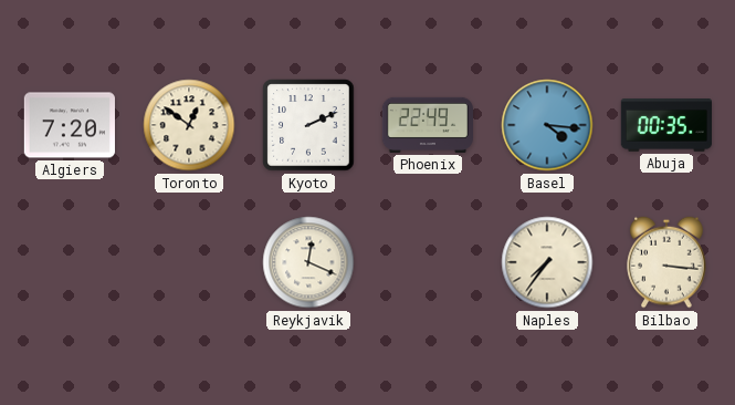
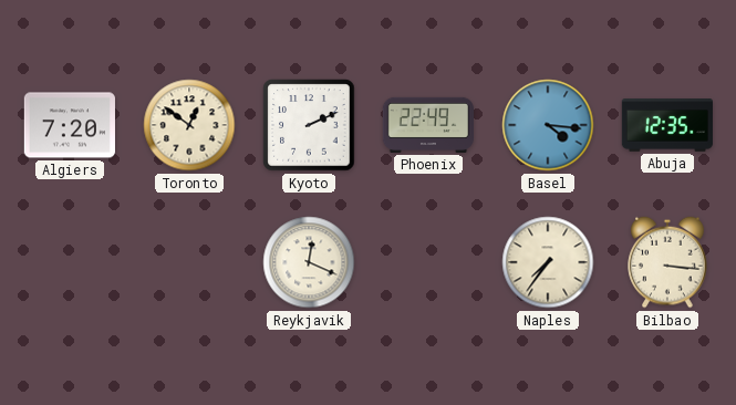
Abuja: 00:35 -> 12:35
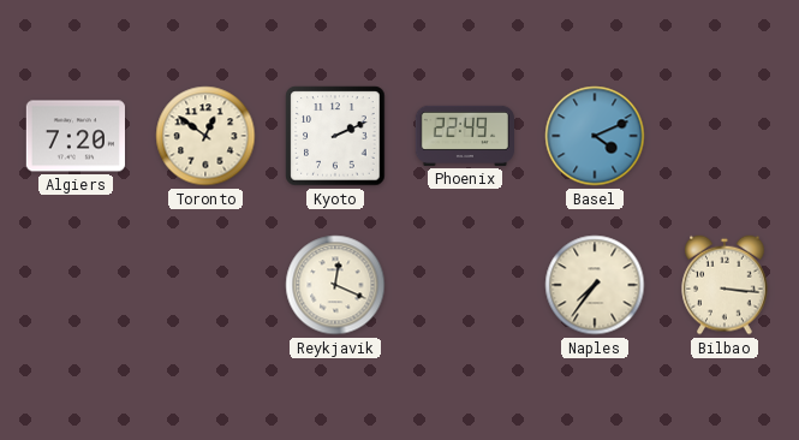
Basel: 4:16 -> 4:11
Abuja: 12:35 -> none
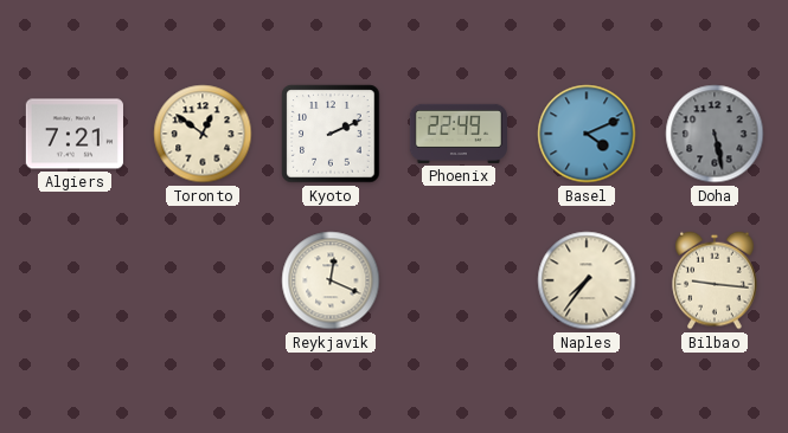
Algiers: 7:20 -> 7:21
Doha: none -> 5:28
Bilbao: 3:16 -> 9:16
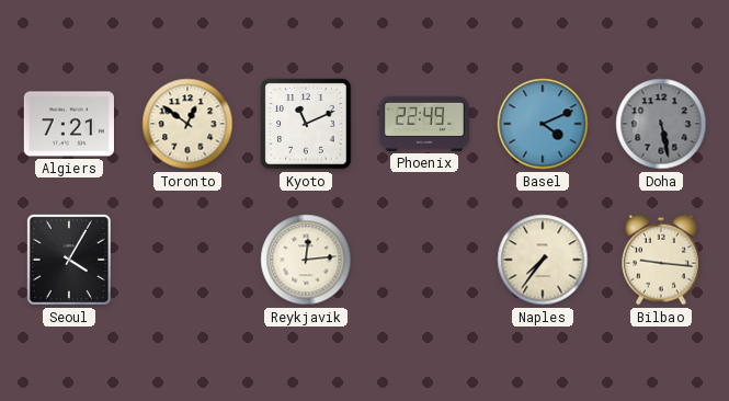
Kyoto: 2:11 -> 11:11
Seoul: none -> 4:05
Reykjavik: 12:19 -> 12:14
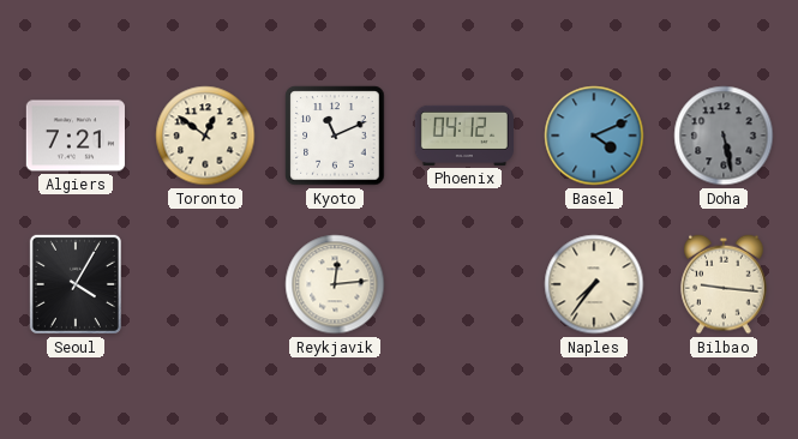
Phoenix: 22:49 -> 04:12
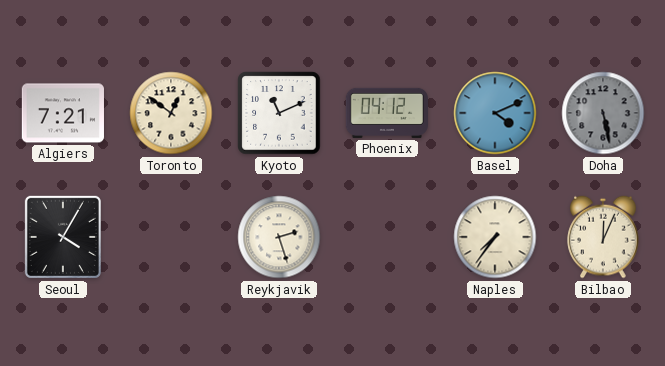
Reykjavik: 12:14 -> 2:27
Bilbao: 9:16 -> 12:04
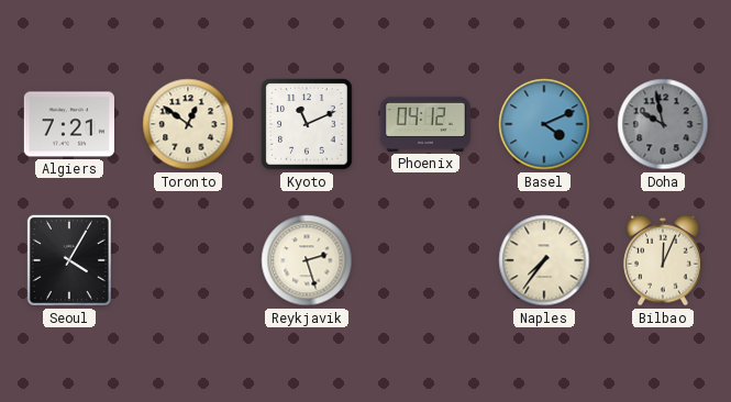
Doha: 5:28 -> 9:58
